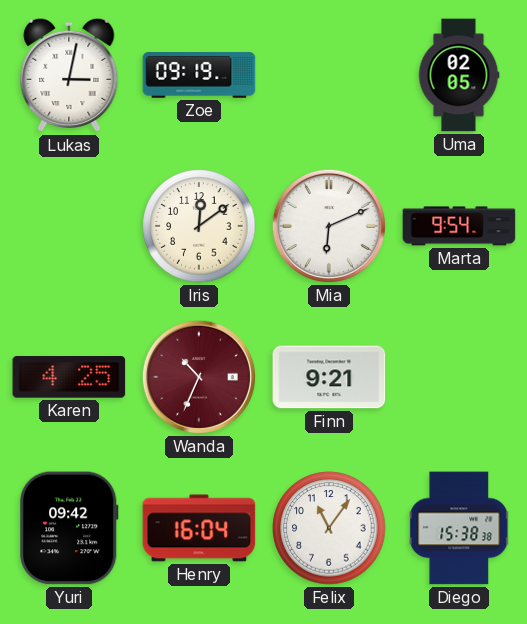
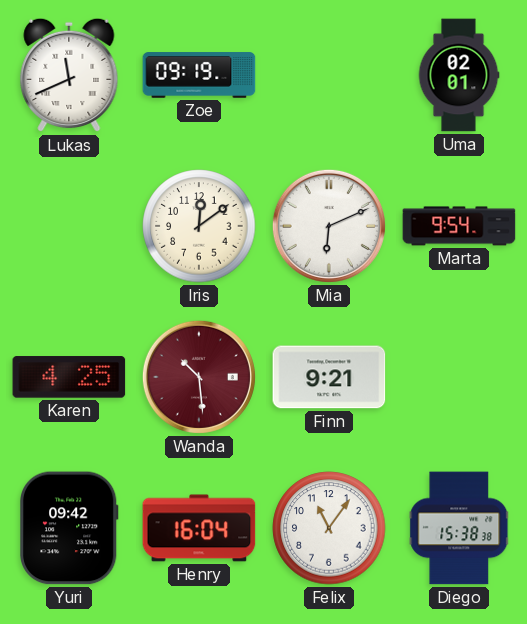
Lukas: 3:02 -> 11:41
Uma: 02:05 -> 02:01
Wanda: 10:34 -> 10:29
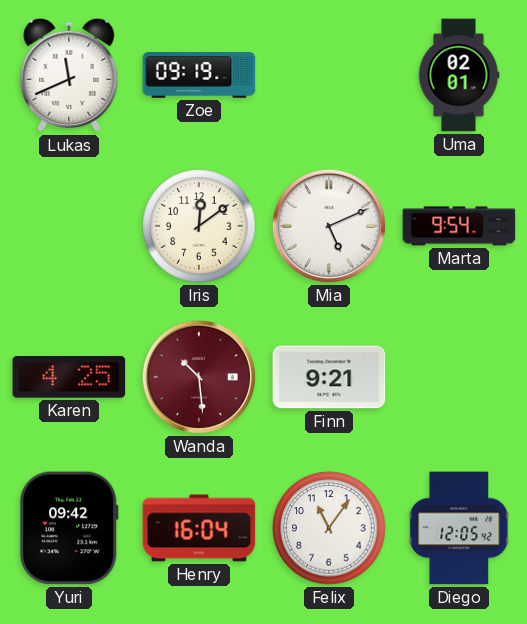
Mia: 6:11 -> 5:11
Diego: 15:38 -> 12:05
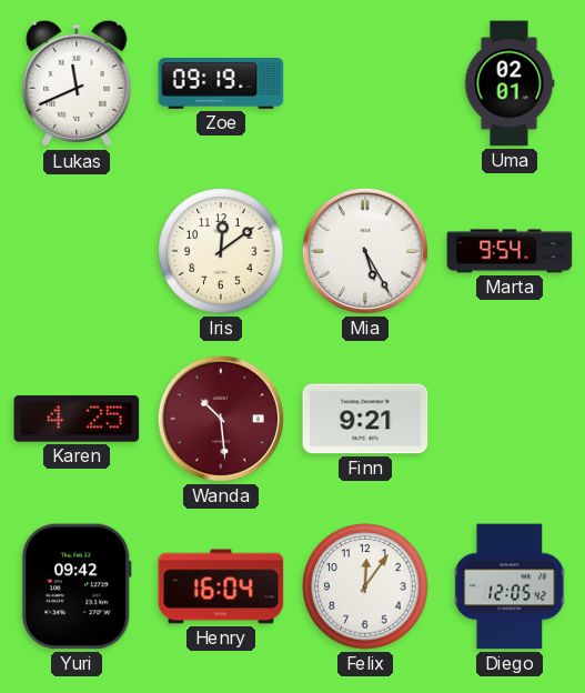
Mia: 5:11 -> 5:25
Felix: 11:06 -> 12:06
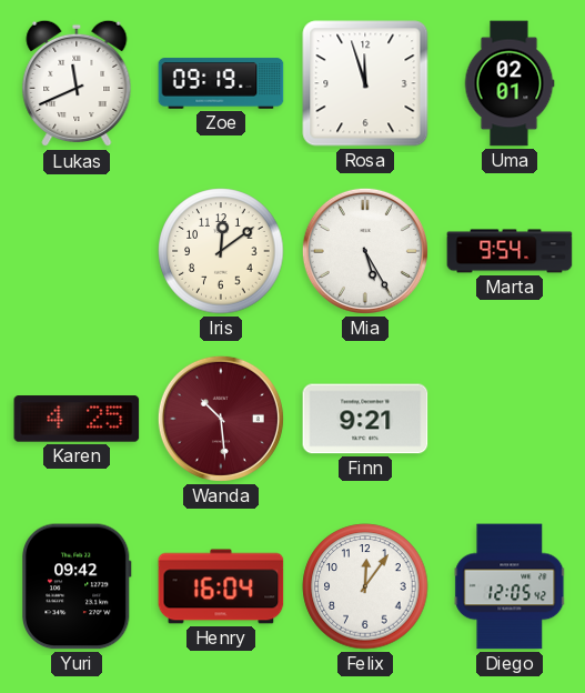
Rosa: none -> 11:57
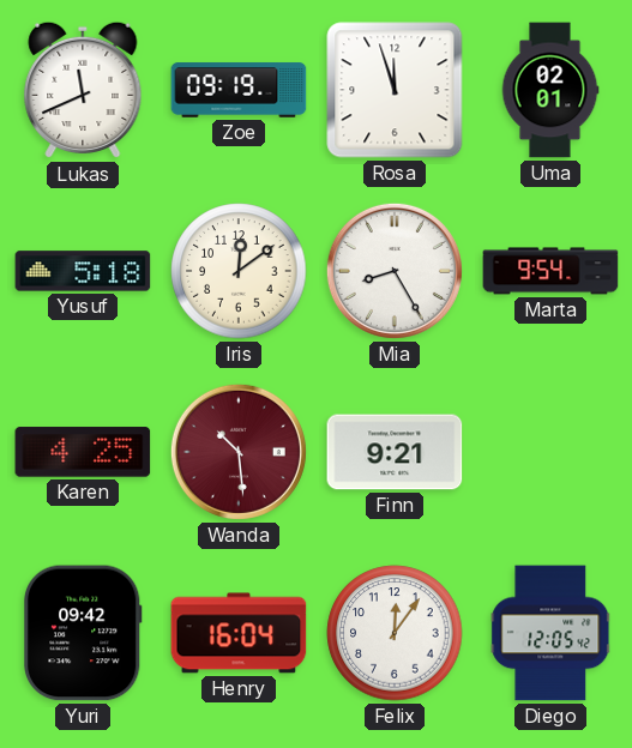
Yusuf: none -> 5:18
Mia: 5:25 -> 8:25
